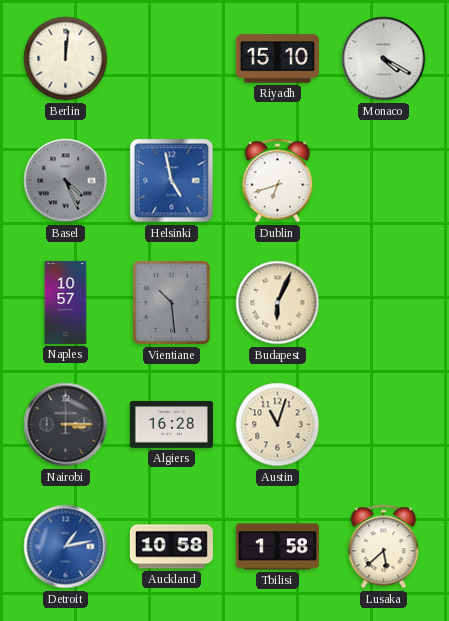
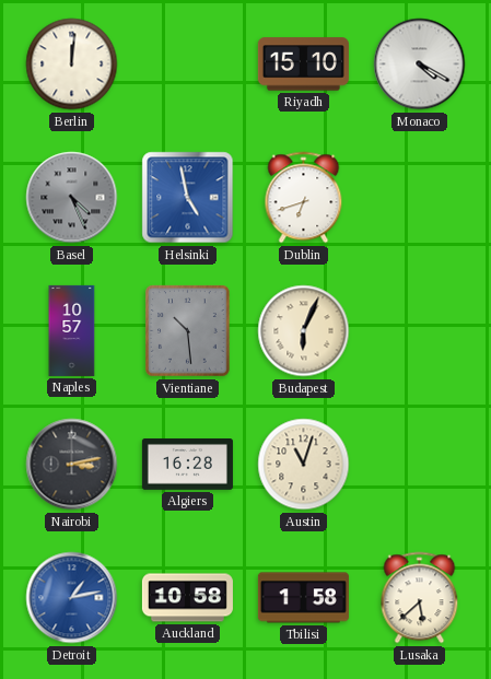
Nairobi: 3:15 -> 3:13
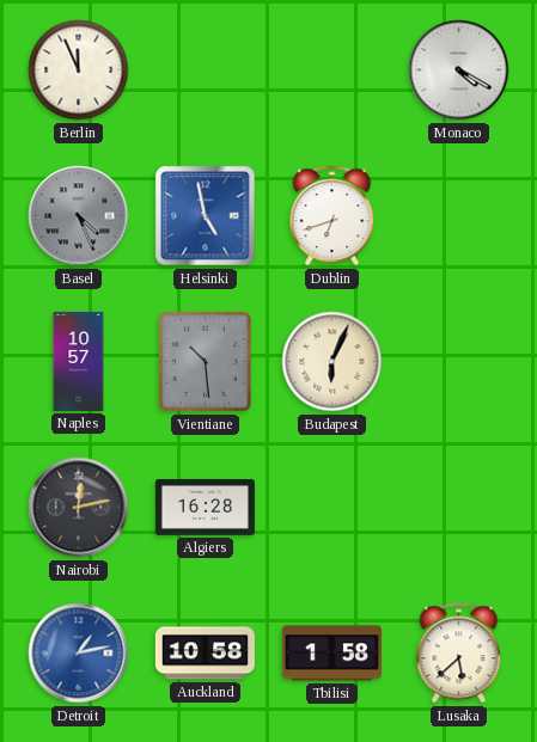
Berlin: 12:01 -> 11:56
Riyadh: 15:10 -> none
Nairobi: 3:13 -> 12:13
Austin: 11:03 -> none
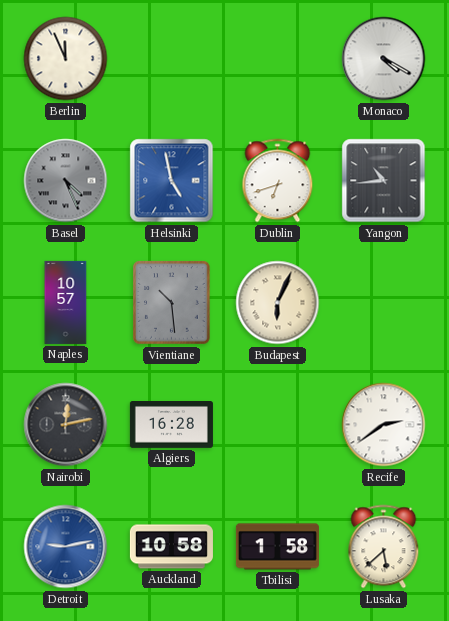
Yangon: none -> 10:44
Recife: none -> 2:39
Detroit: 1:13 -> 9:13
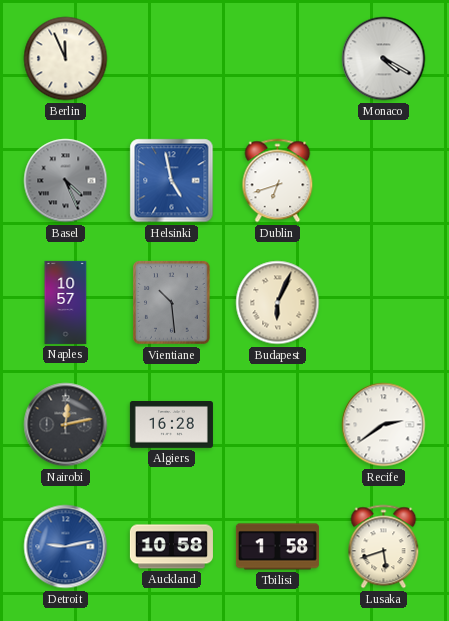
Yangon: 10:44 -> none
Lusaka: 5:38 -> 5:42
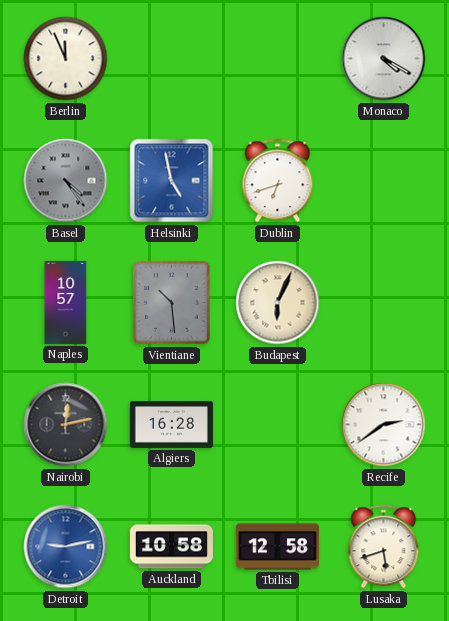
Basel: 4:26 -> 4:24
Tbilisi: 1:58 -> 12:58
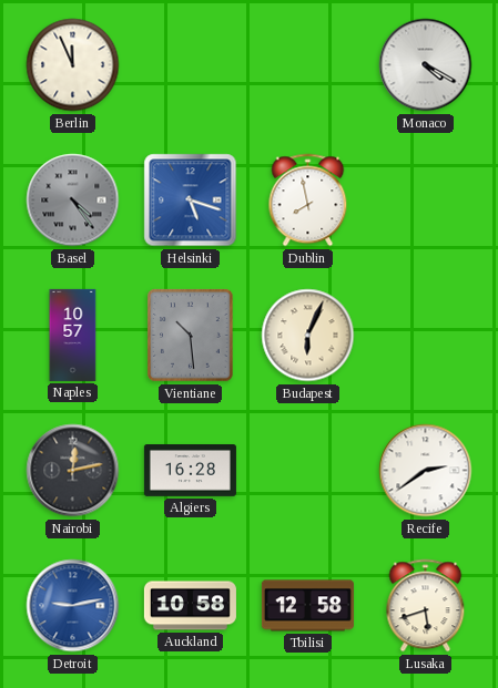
Helsinki: 4:58 -> 5:18
Dublin: 6:42 -> 7:58
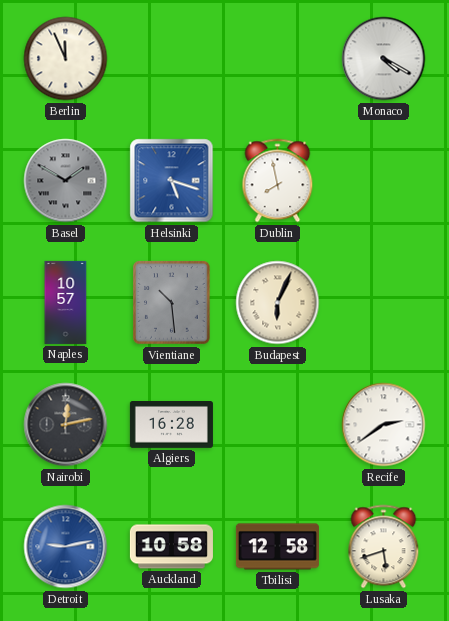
Basel: 4:24 -> 1:50
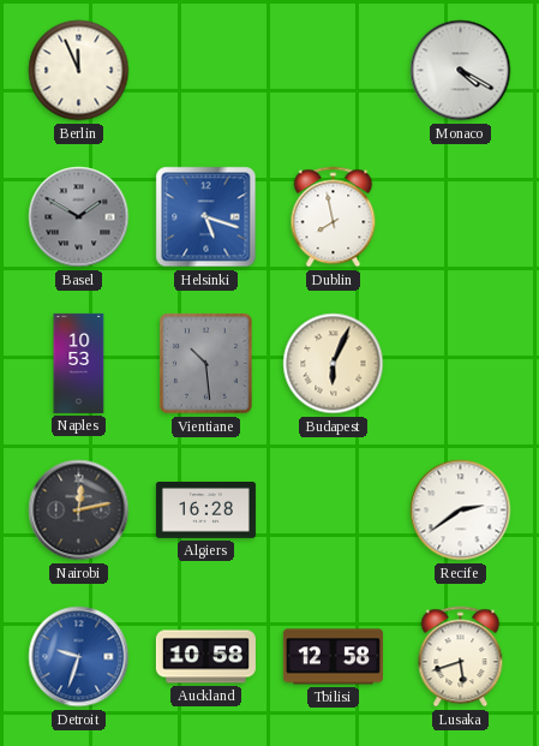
Naples: 10:57 -> 10:53
Detroit: 9:13 -> 9:33
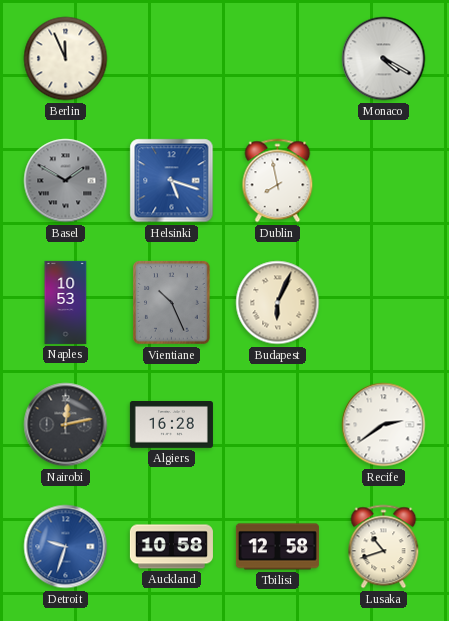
Vientiane: 10:29 -> 10:26
Lusaka: 5:42 -> 10:42
